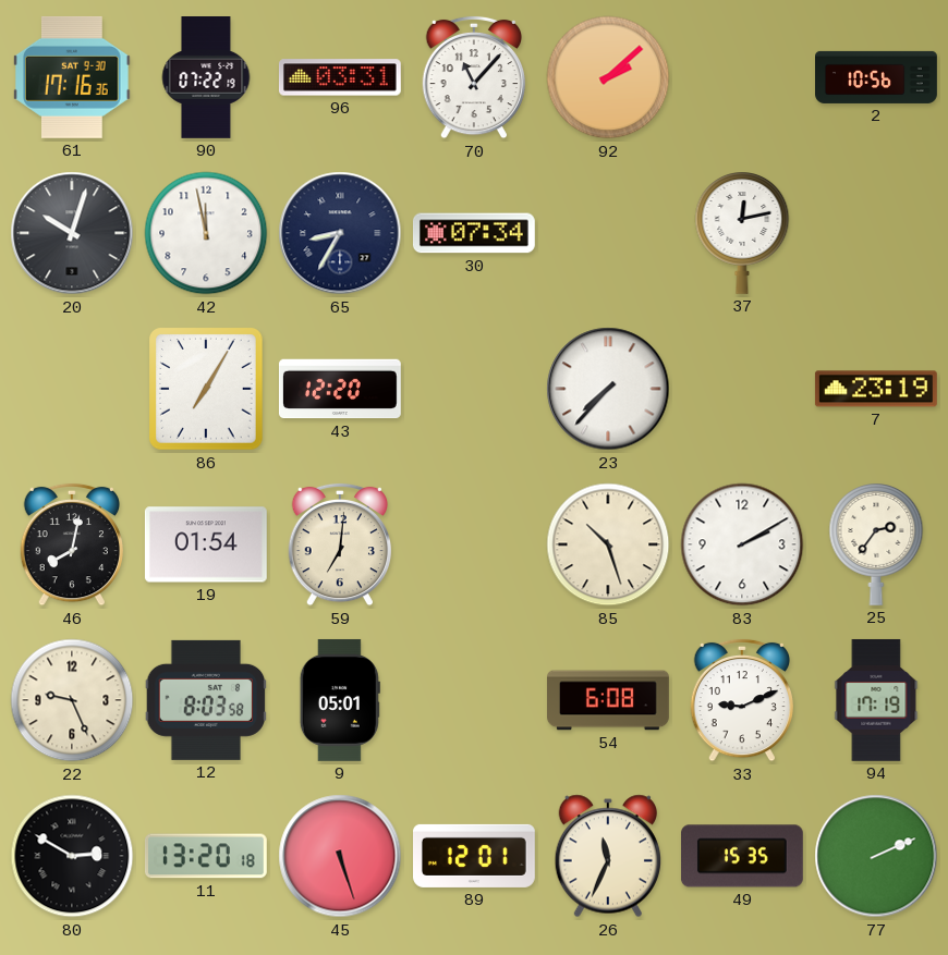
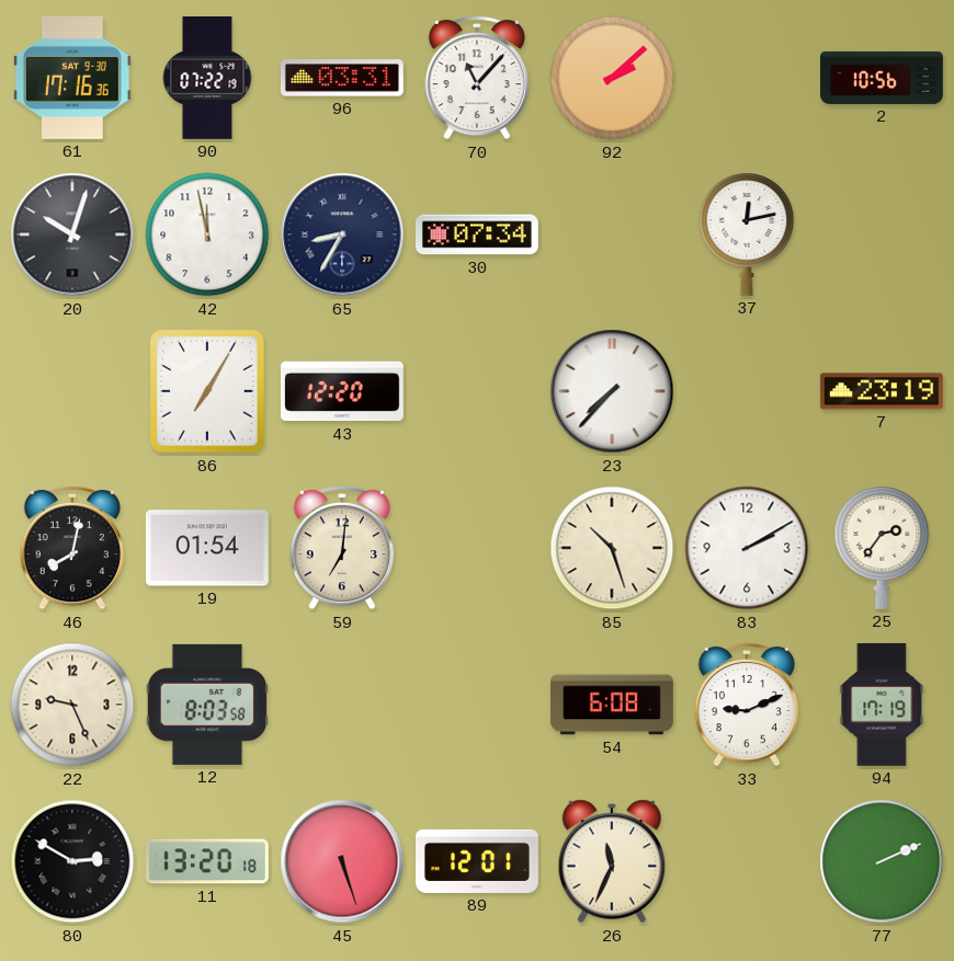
9: 05:01 -> none
49: 15:35 -> none
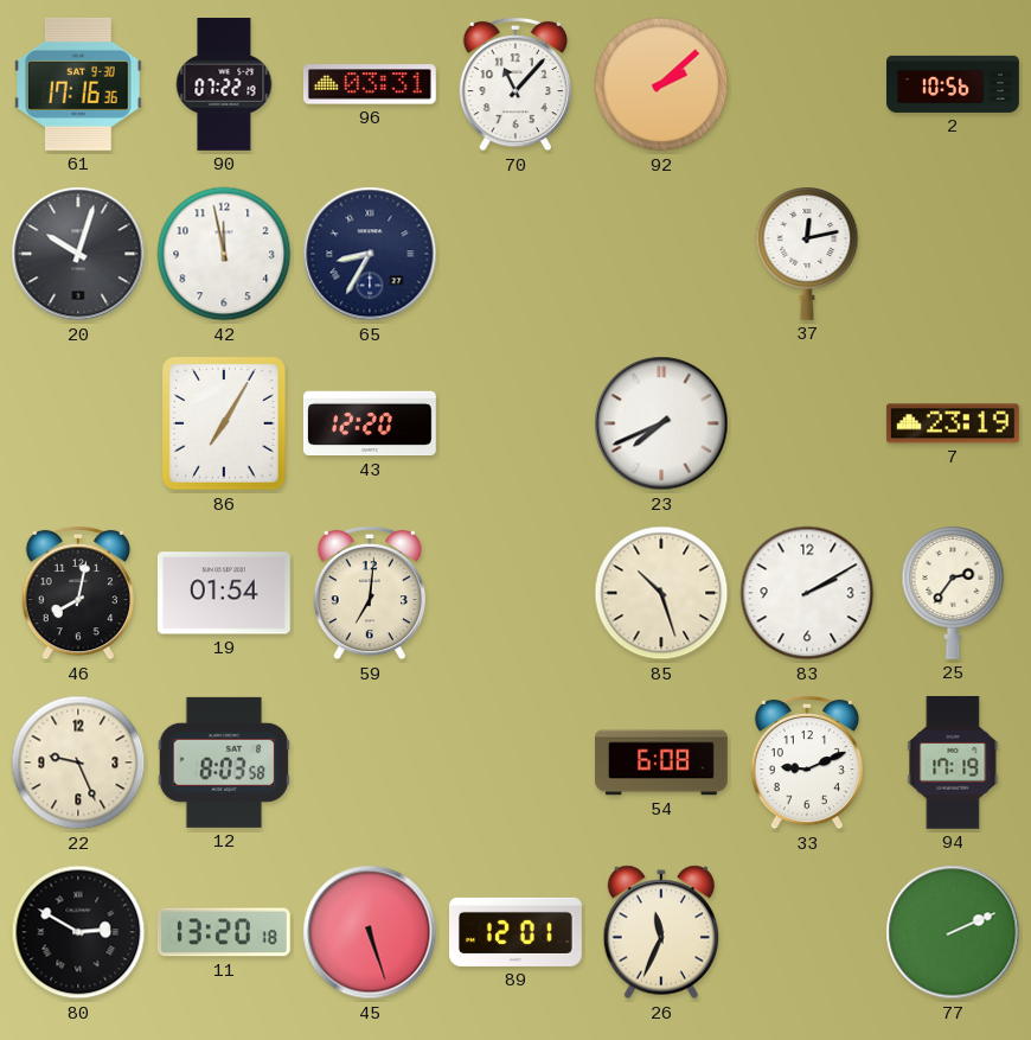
30: 07:34 -> none
23: 7:37 -> 7:41
